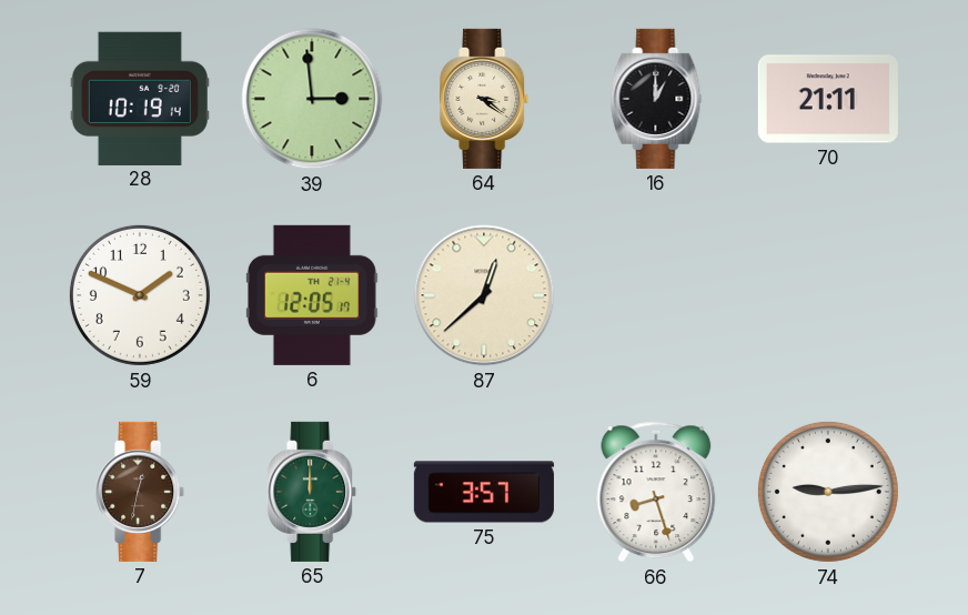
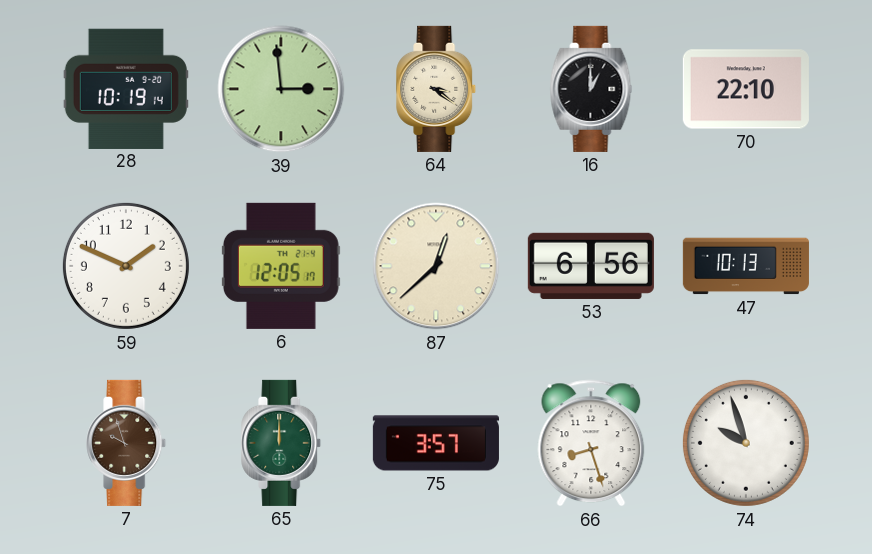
70: 21:11 -> 22:10
53: none -> 6:56
47: none -> 10:13
7: 12:32 -> 9:57
74: 9:14 -> 9:57
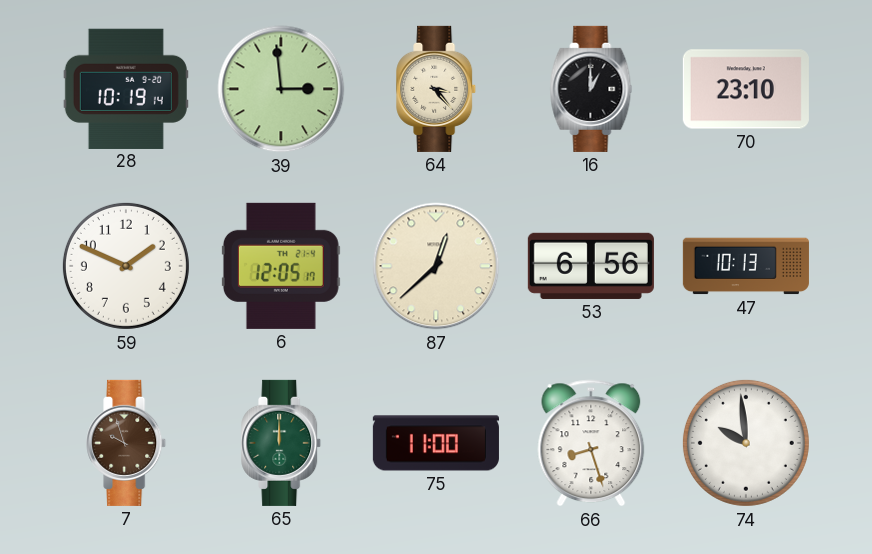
64: 3:21 -> 3:23
70: 22:10 -> 23:10
75: 3:57 -> 11:00
74: 9:57 -> 9:59
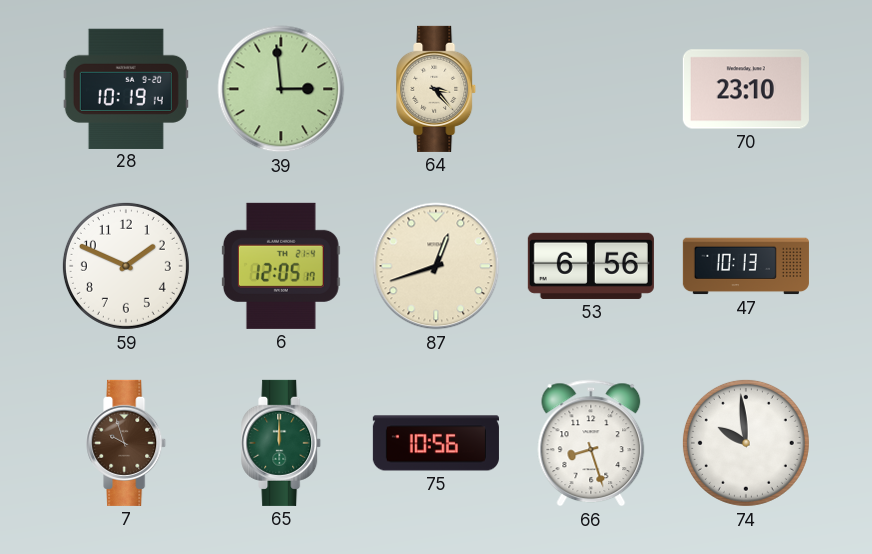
16: 1:00 -> none
87: 12:38 -> 12:42
75: 11:00 -> 10:56
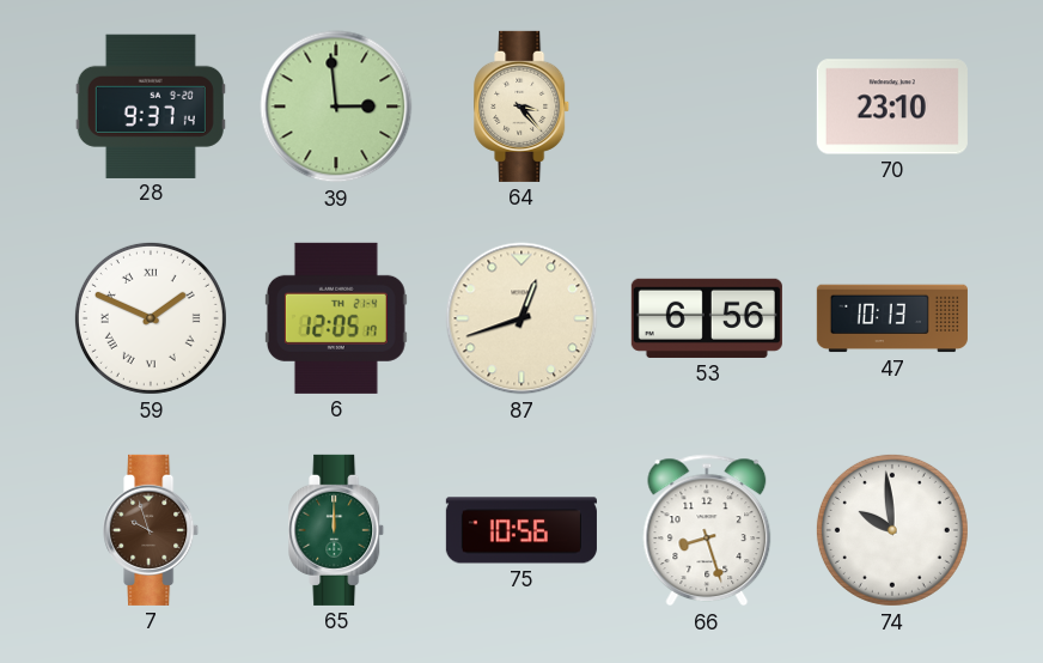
28: 10:19 -> 9:37
59 numerals: Arabic -> Roman
